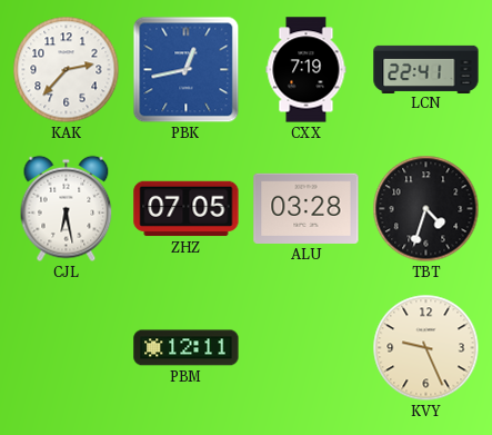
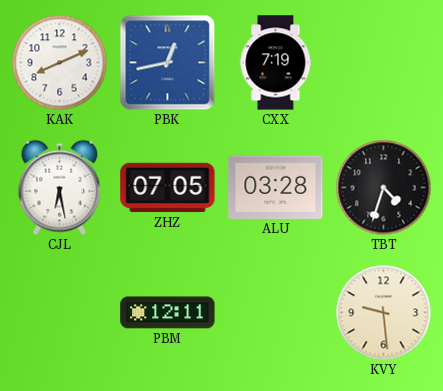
KAK: 2:37 -> 8:11
LCN: 22:41 -> none
KVY: 9:26 -> 9:29
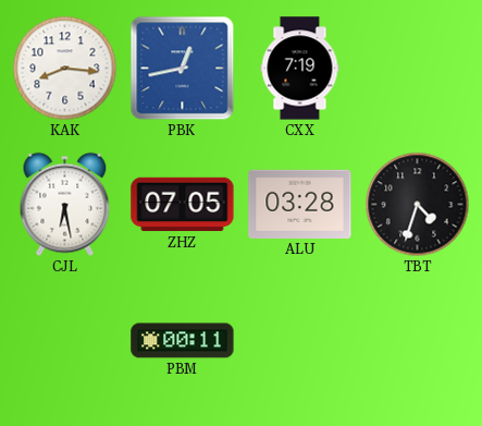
KAK: 8:11 -> 8:16
PBM: 12:11 -> 00:11
KVY: 9:29 -> none
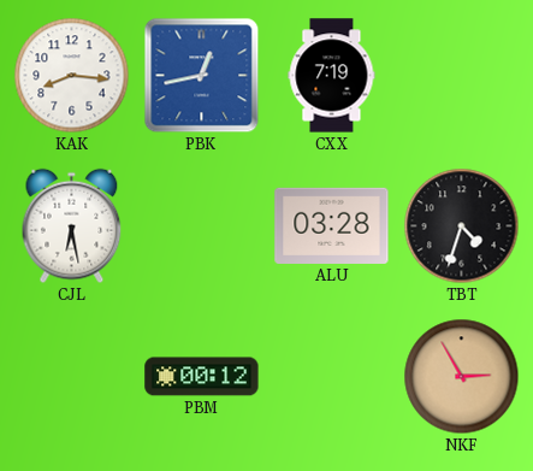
ZHZ: 07:05 -> none
PBM: 00:11 -> 00:12
NKF: none -> 2:55
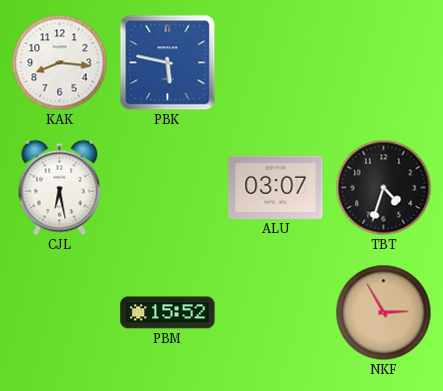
PBK: 12:43 -> 5:47
CXX: 7:19 -> none
ALU: 03:28 -> 03:07
PBM: 00:12 -> 15:52
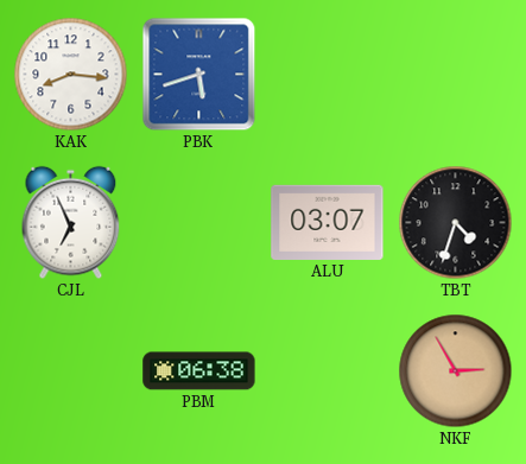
PBK: 5:47 -> 5:42
CJL: 6:28 -> 6:56
PBM: 15:52 -> 06:38
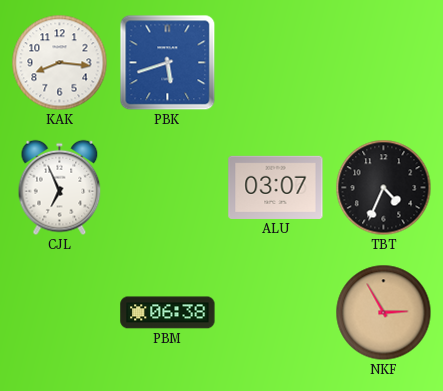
TBT: 4:33 -> 4:34
